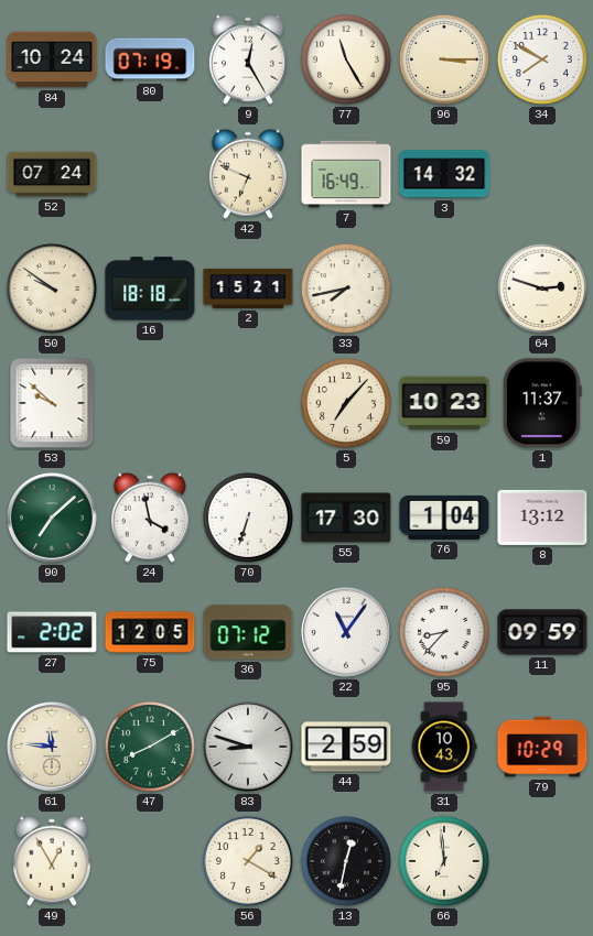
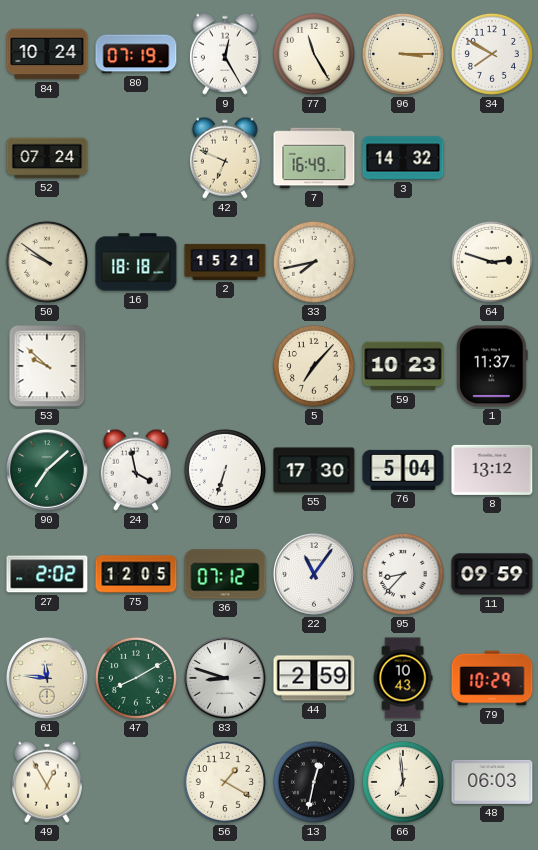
76: 1:04 -> 5:04
48: none -> 06:03
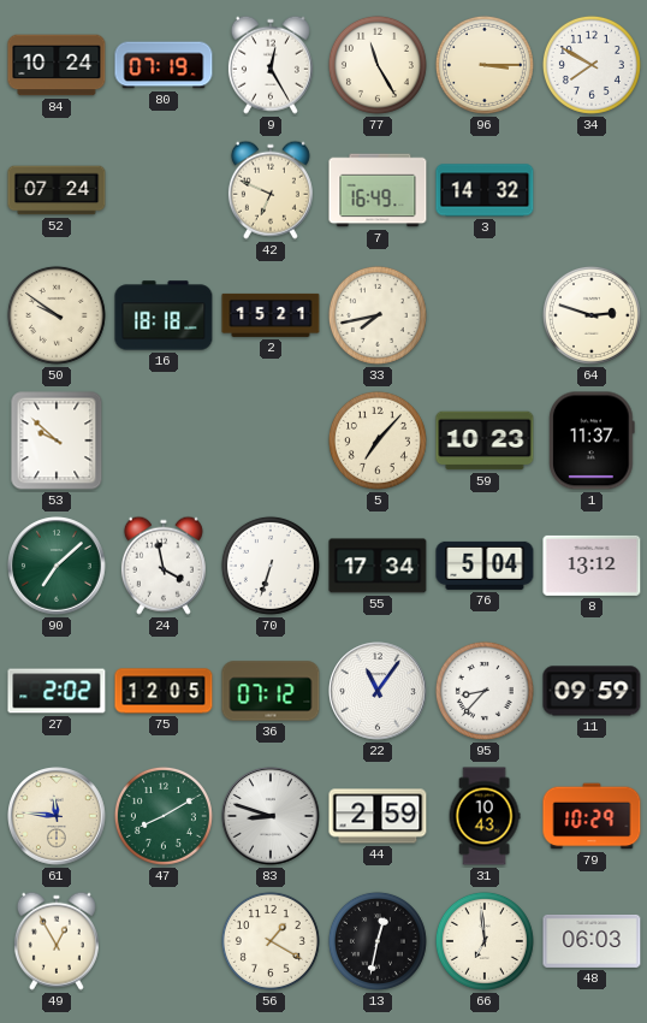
55: 17:30 -> 17:34
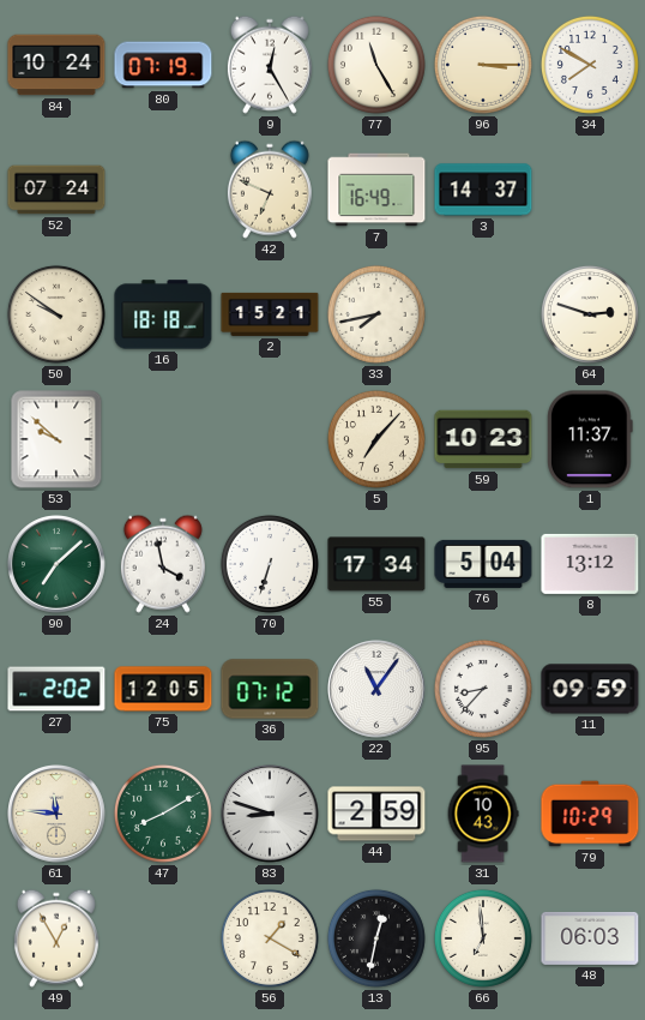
3: 14:32 -> 14:37
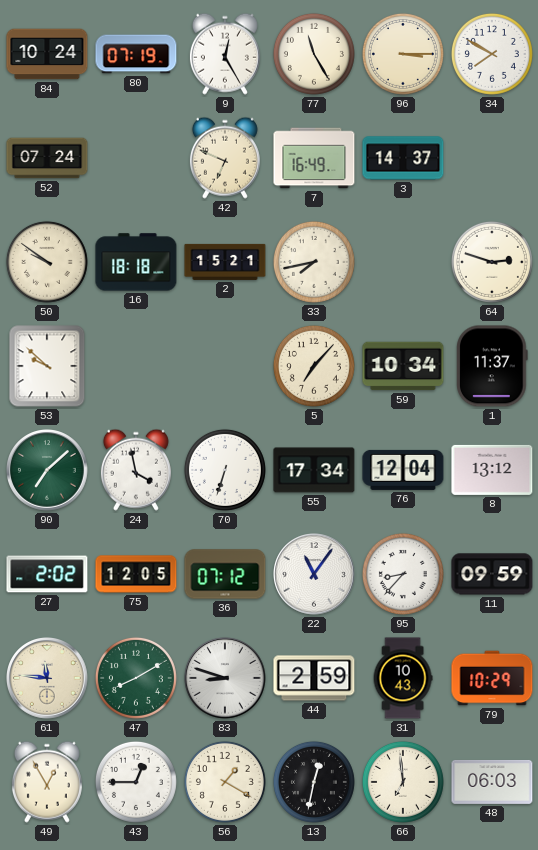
59: 10:23 -> 10:34
76: 5:04 -> 12:04
43: none -> 12:45
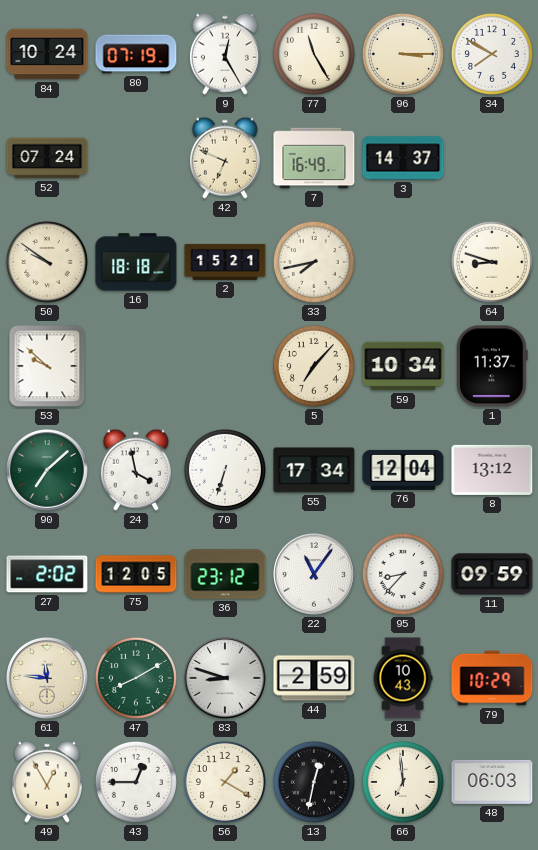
64: 2:48 -> 8:48
36: 07:12 -> 23:12
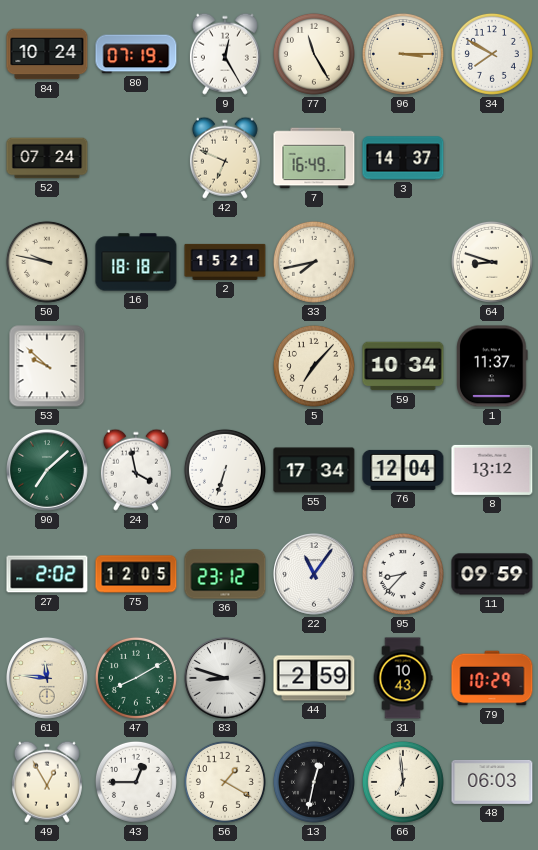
50: 9:51 -> 9:47
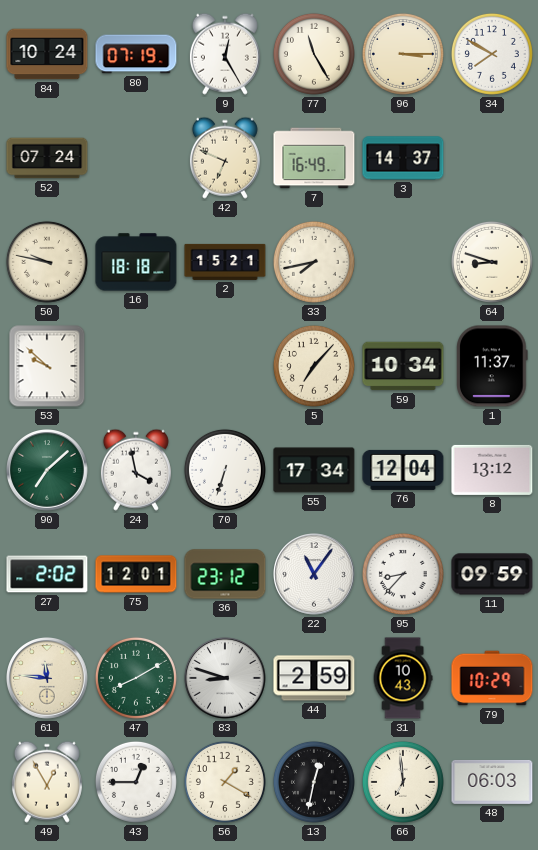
75: 12:05 -> 12:01
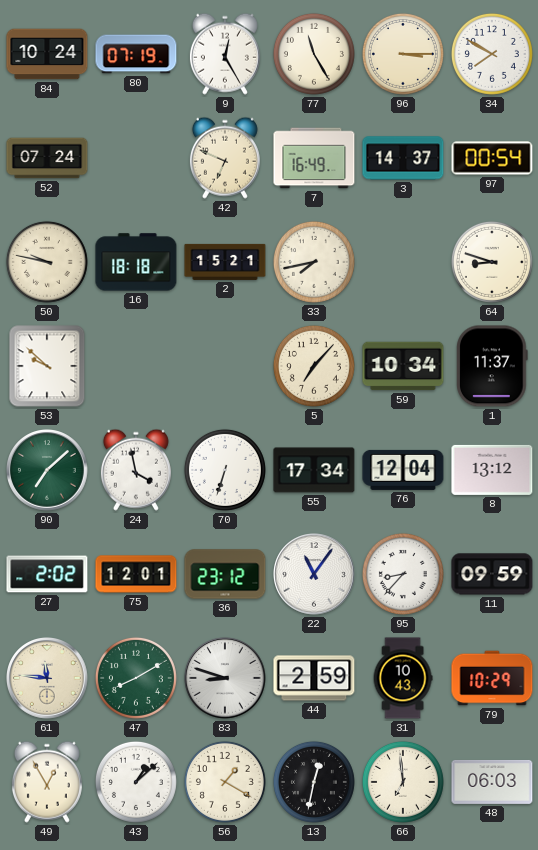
97: none -> 00:54
43: 12:45 -> 1:08
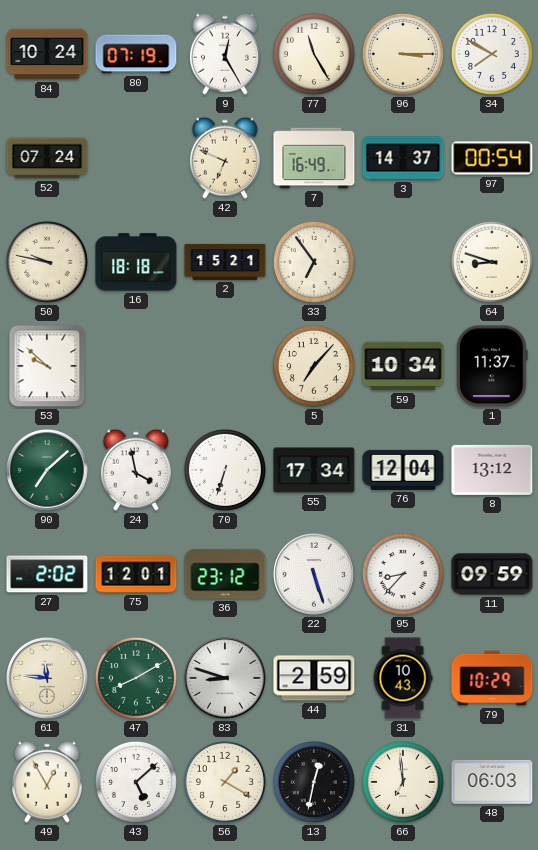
33: 7:43 -> 6:54
22: 11:06 -> 5:27
43: 1:08 -> 5:08
